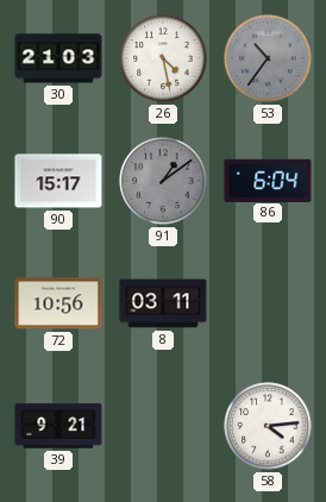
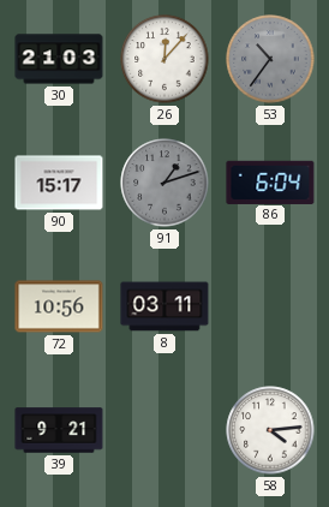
26: 4:28 -> 12:07
91: 1:09 -> 1:12
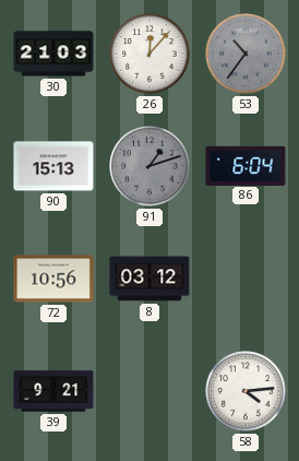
90: 15:17 -> 15:13
8: 03:11 -> 03:12
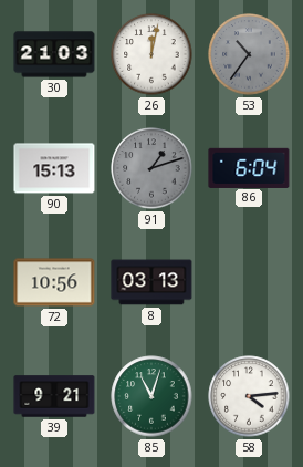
26: 12:07 -> 12:02
8: 03:12 -> 03:13
85: none -> 11:03
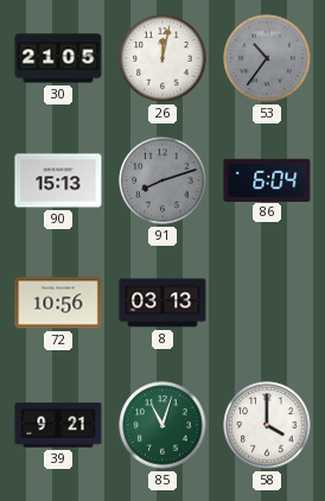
30: 21:03 -> 21:05
91: 1:12 -> 8:12
58: 4:14 -> 4:00
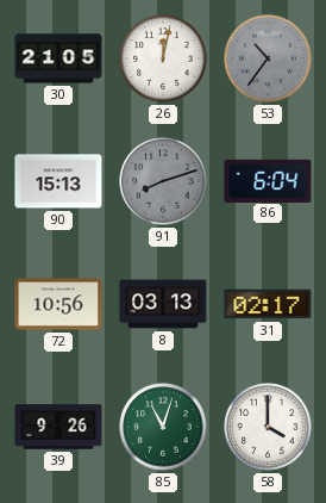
31: none -> 02:17
39: 9:21 -> 9:26
